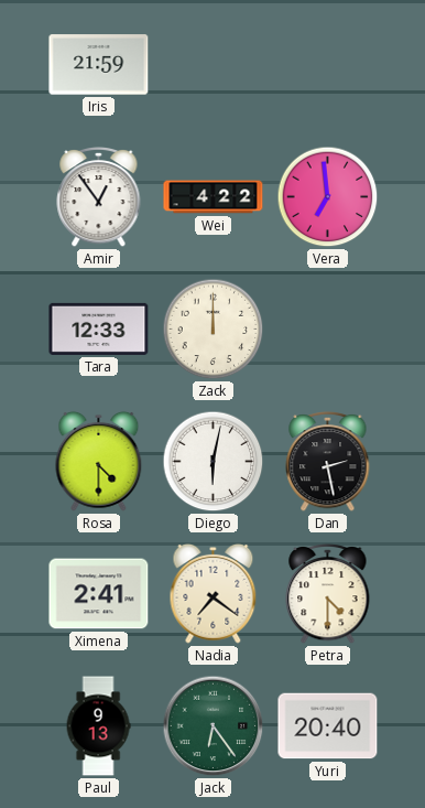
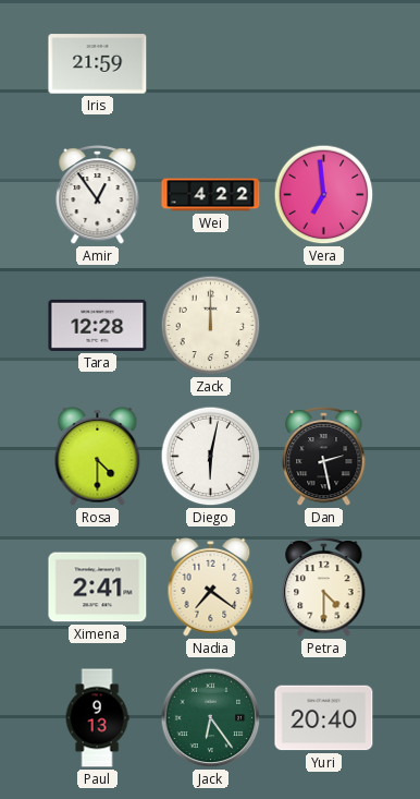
Tara: 12:33 -> 12:28
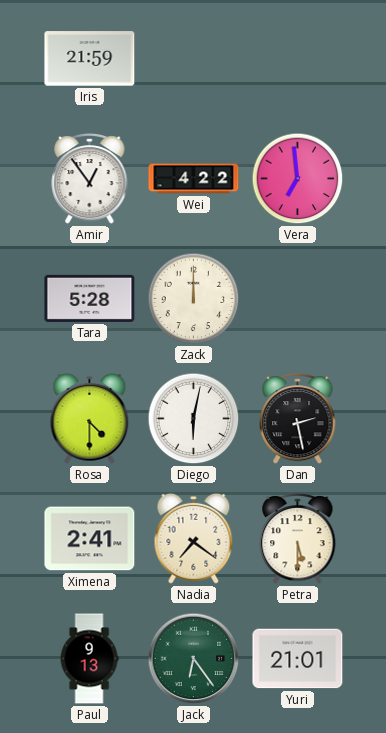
Tara: 12:28 -> 5:28
Petra: 4:30 -> 5:30
Yuri: 20:40 -> 21:01
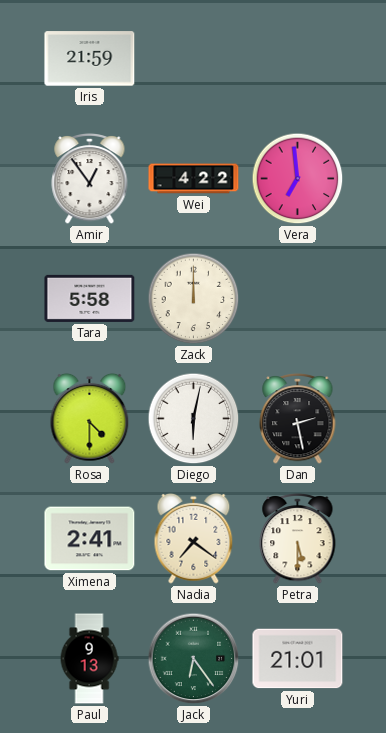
Tara: 5:28 -> 5:58
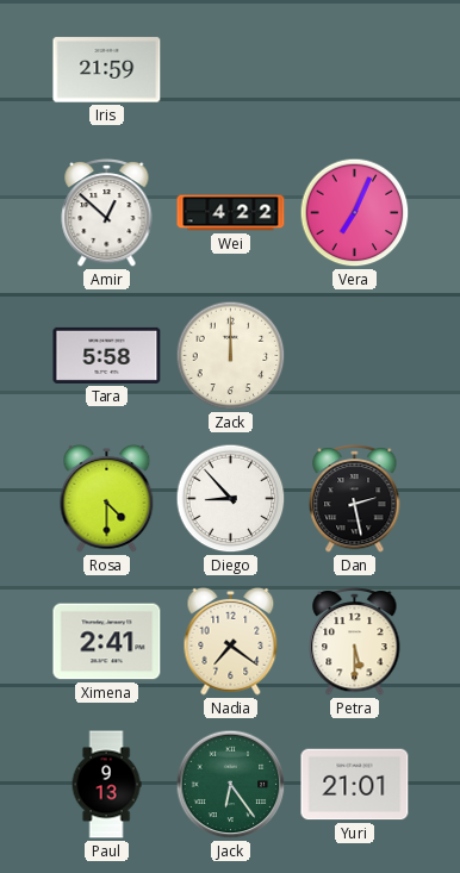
Amir: 12:54 -> 12:52
Vera: 6:59 -> 7:04
Diego: 6:02 -> 8:53
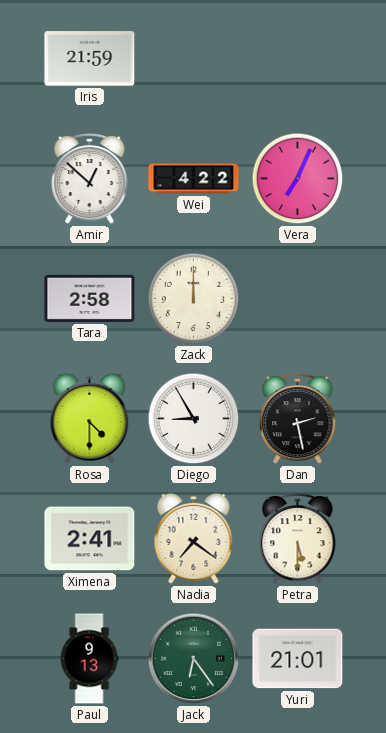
Tara: 5:58 -> 2:58
Diego: 8:53 -> 8:55
